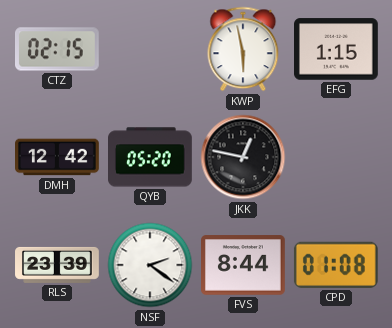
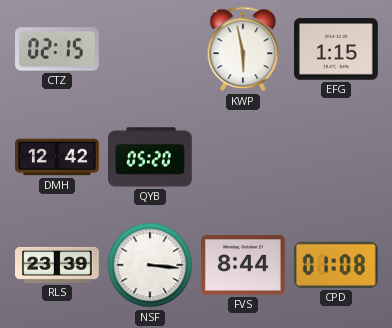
JKK: 12:47 -> none
NSF: 2:21 -> 3:16
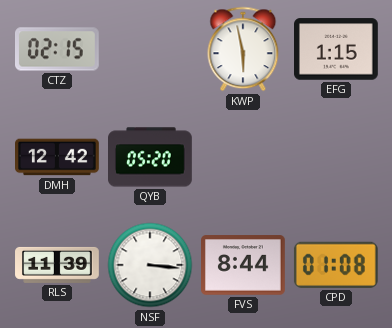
RLS: 23:39 -> 11:39
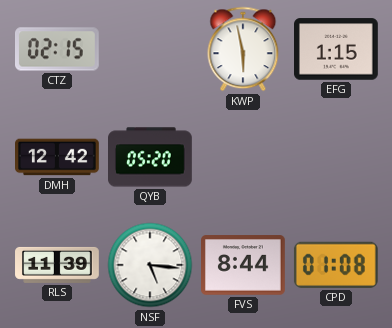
NSF: 3:16 -> 5:16
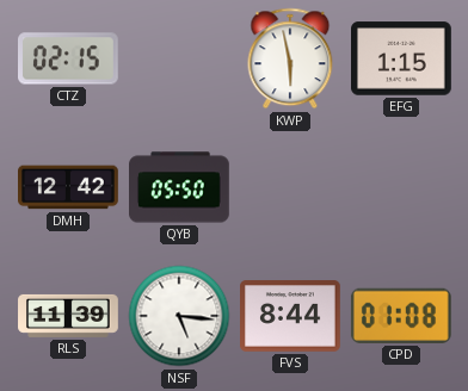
QYB: 05:20 -> 05:50
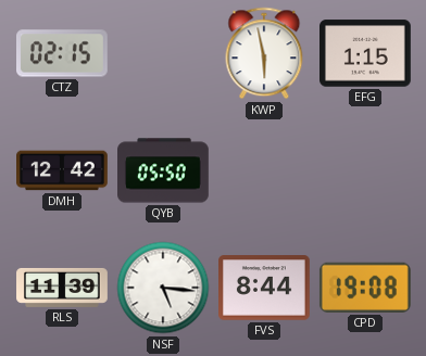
CPD: 01:08 -> 19:08
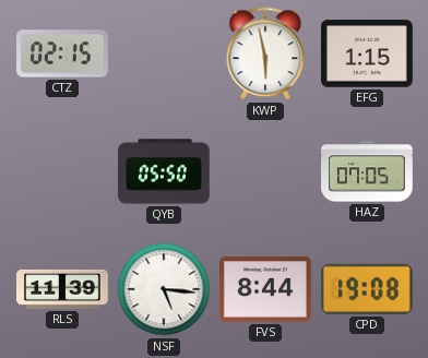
DMH: 12:42 -> none
HAZ: none -> 07:05
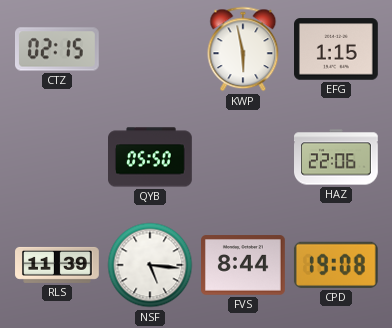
HAZ: 07:05 -> 22:06
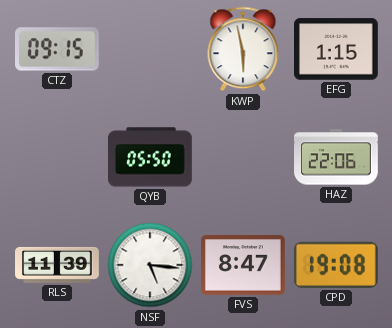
CTZ: 02:15 -> 09:15
FVS: 8:44 -> 8:47
